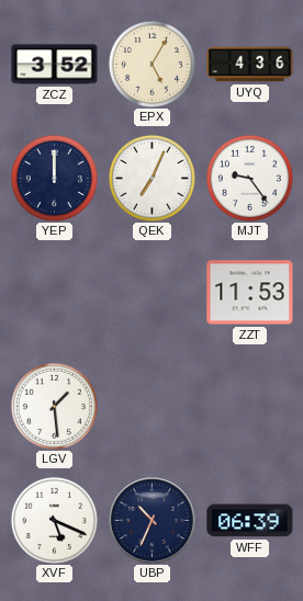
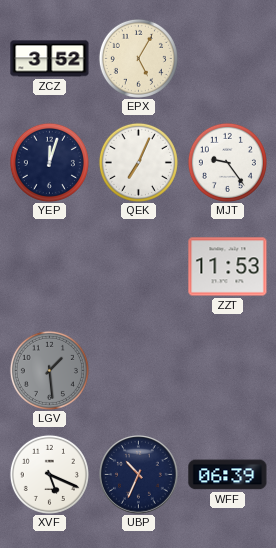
UYQ: 4:36 -> none
YEP: 12:00 -> 12:03
LGV dial: white -> grey
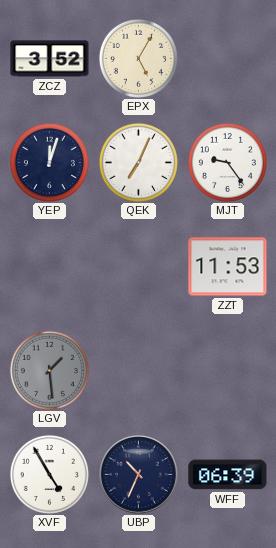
XVF: 5:19 -> 4:55
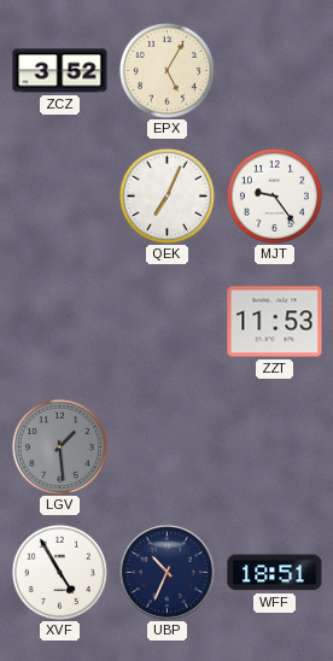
YEP: 12:03 -> none
WFF: 06:39 -> 18:51
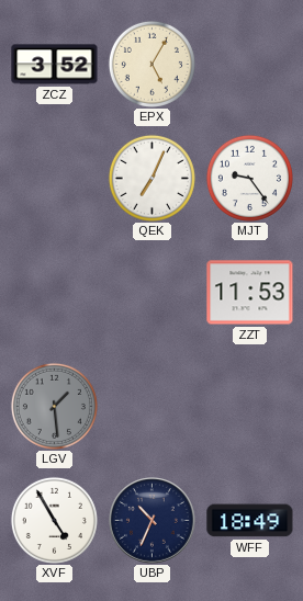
WFF: 18:51 -> 18:49
